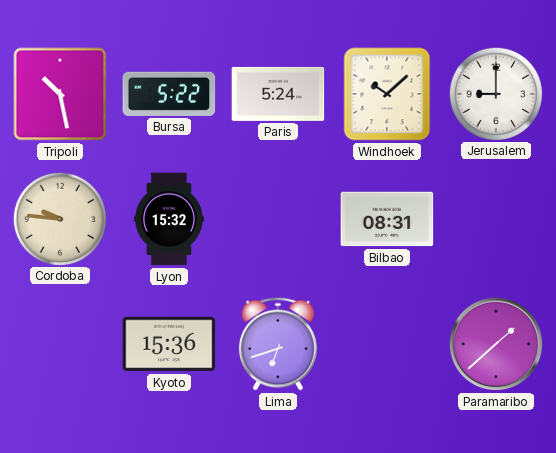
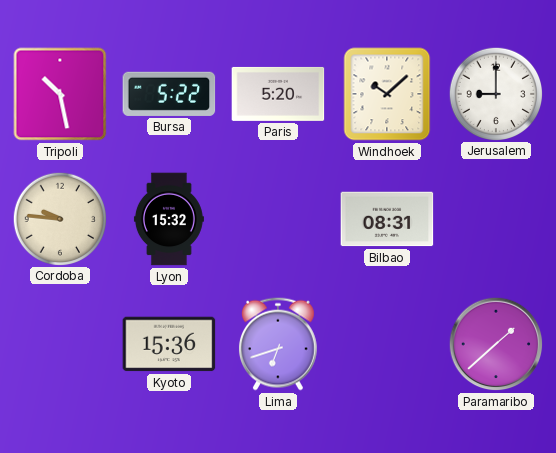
Paris: 5:24 -> 5:20
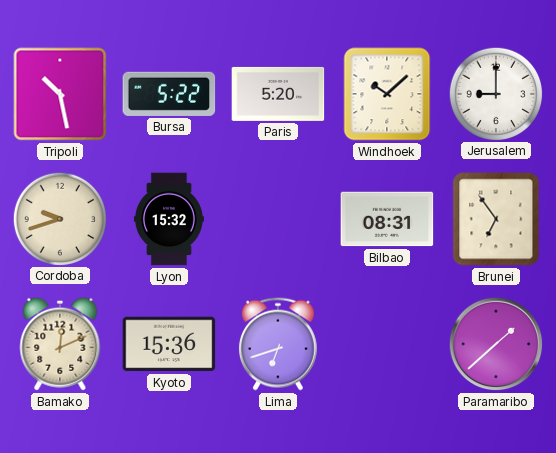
Cordoba: 9:46 -> 9:42
Brunei: none -> 6:54
Bamako: none -> 12:11
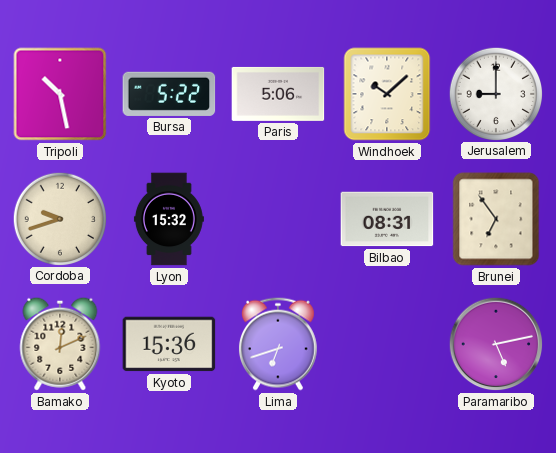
Paris: 5:20 -> 5:06
Paramaribo: 1:38 -> 5:13
